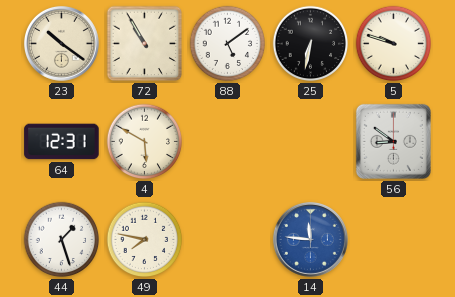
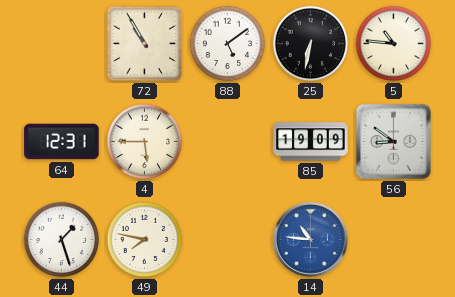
23: 10:21 -> none
5: 9:48 -> 10:46
4: 5:50 -> 5:45
85: none -> 19:09
14: 11:46 -> 10:46
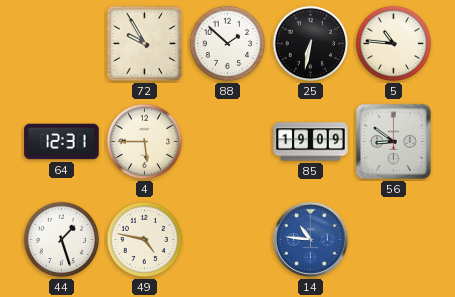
72: 10:55 -> 9:55
88: 5:09 -> 1:52
49: 7:47 -> 4:47
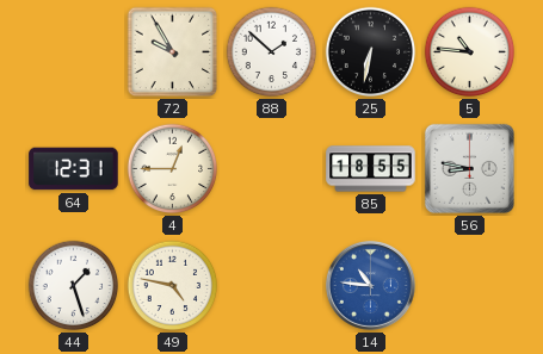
4: 5:45 -> 12:45
85: 19:09 -> 18:55
56: 8:51 -> 8:47
